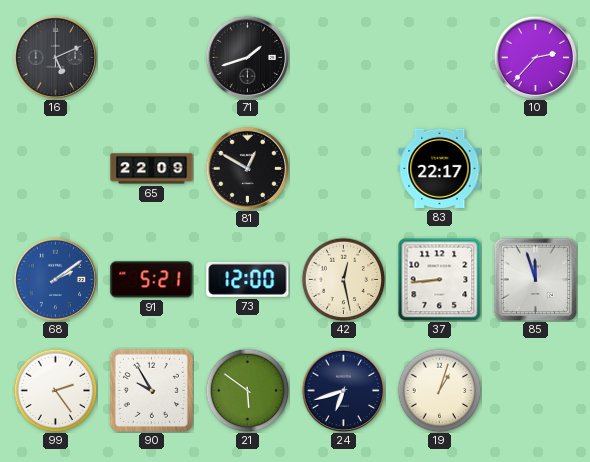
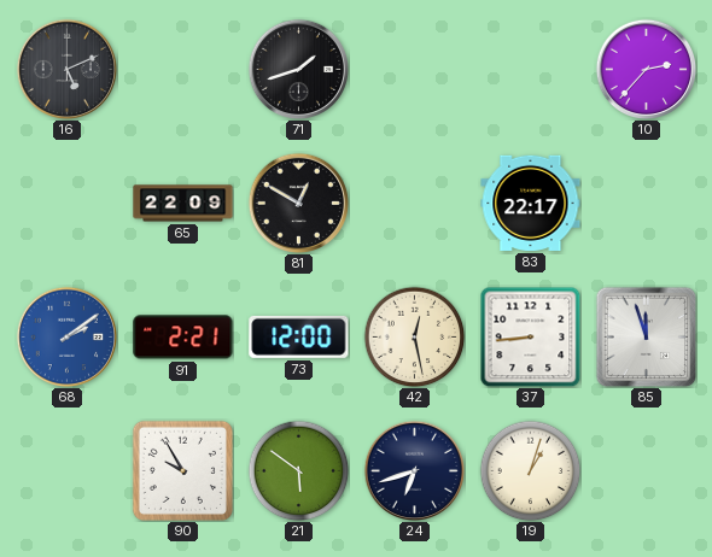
91: 5:21 -> 2:21
99: 2:24 -> none
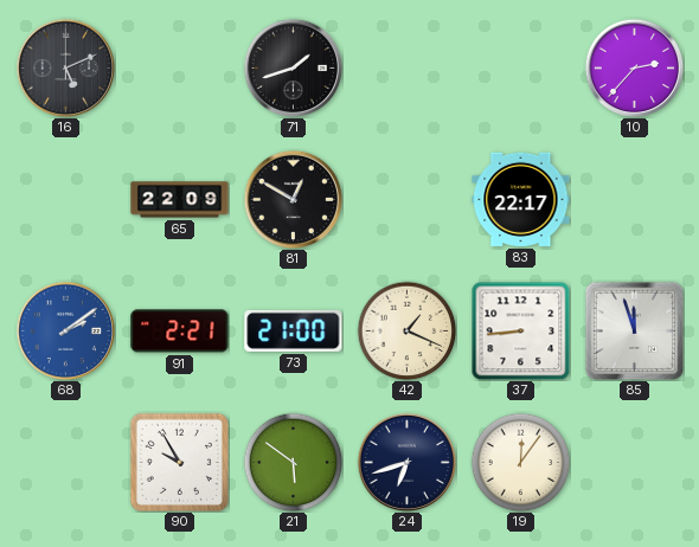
73: 12:00 -> 21:00
42: 12:28 -> 1:19
19: 1:03 -> 12:06
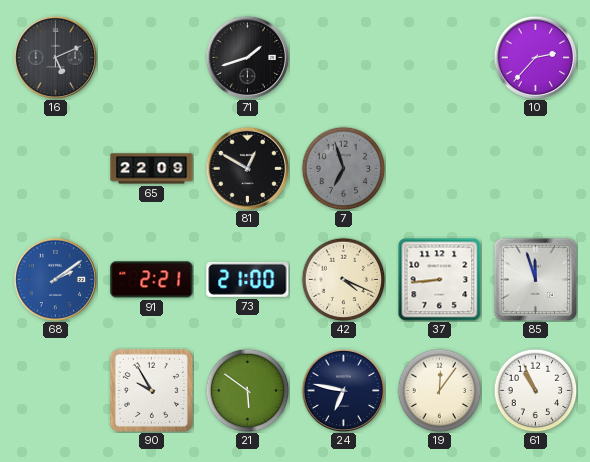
7: none -> 6:57
83: 22:17 -> none
42: 1:19 -> 4:19
24: 6:42 -> 6:47
61: none -> 10:56
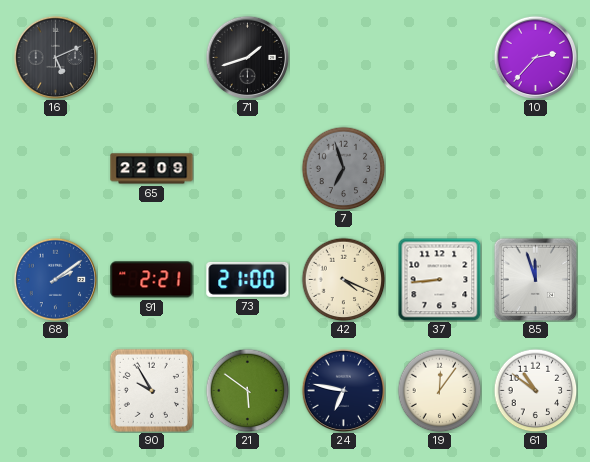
81: 12:50 -> none
61: 10:56 -> 10:51
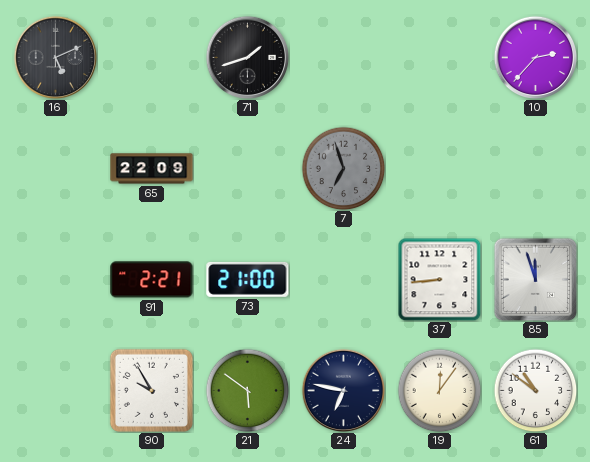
68: 2:09 -> none
42: 4:19 -> none
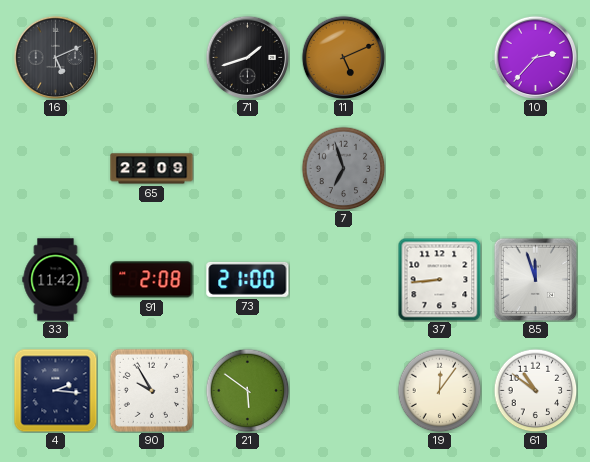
11: none -> 5:11
33: none -> 11:42
91: 2:21 -> 2:08
4: none -> 2:16
24: 6:47 -> none
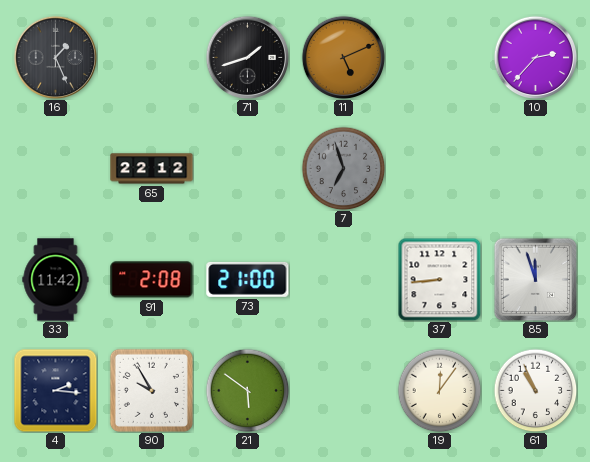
16: 5:11 -> 1:26
65: 22:09 -> 22:12
61: 10:51 -> 10:56
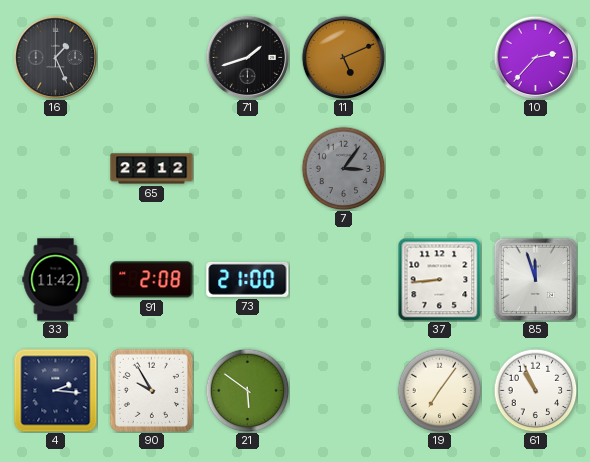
7: 6:57 -> 3:06
19: 12:06 -> 7:06
